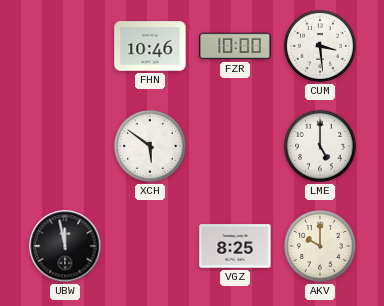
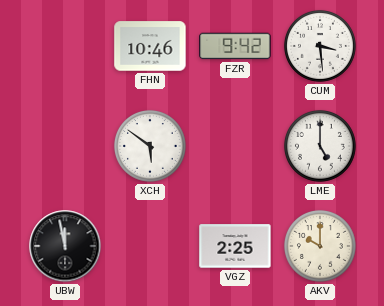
FZR: 10:00 -> 9:42
VGZ: 8:25 -> 2:25
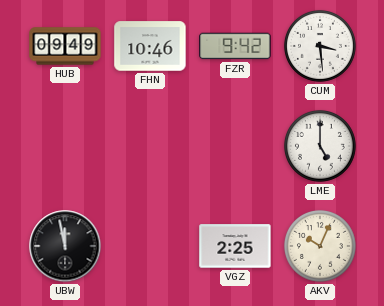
HUB: none -> 09:49
XCH: 5:51 -> none
AKV: 10:00 -> 10:04
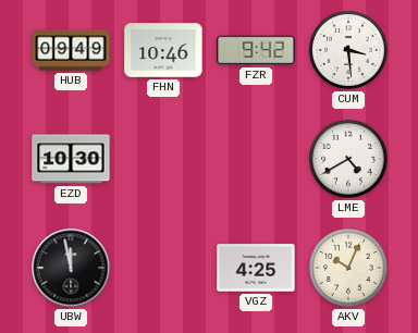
EZD: none -> 10:30
LME: 5:00 -> 4:40
VGZ: 2:25 -> 4:25
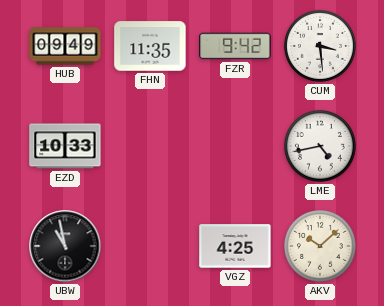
FHN: 10:46 -> 11:35
EZD: 10:30 -> 10:33
LME: 4:40 -> 4:43
UBW: 11:58 -> 10:58
AKV: 10:04 -> 10:08
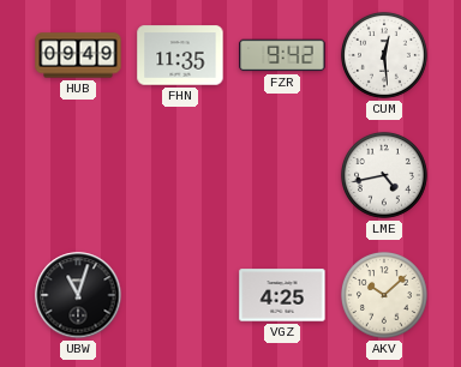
CUM: 3:29 -> 12:29
EZD: 10:33 -> none
UBW: 10:58 -> 11:03
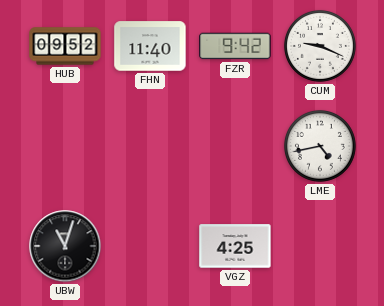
HUB: 09:49 -> 09:52
FHN: 11:35 -> 11:40
CUM: 12:29 -> 9:19
AKV: 10:08 -> none
